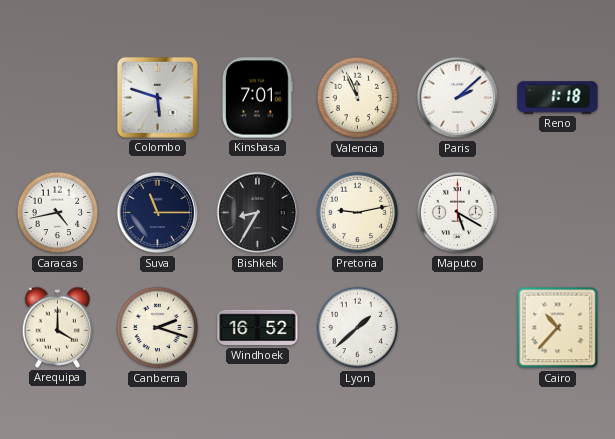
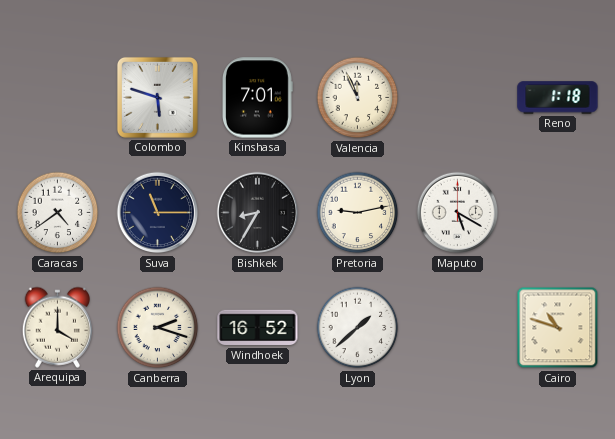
Paris: 2:08 -> none
Caracas: 4:43 -> 4:39
Cairo: 10:37 -> 10:48
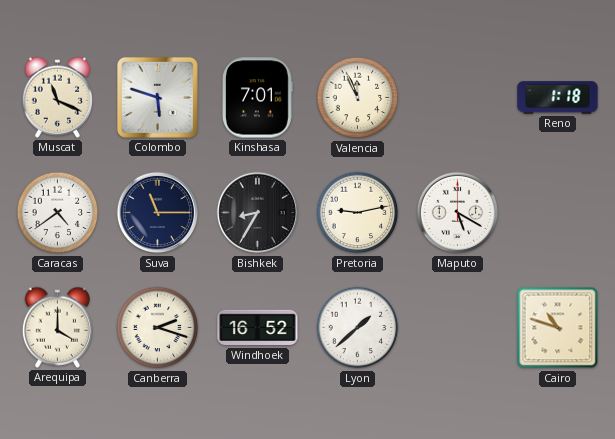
Muscat: none -> 11:19
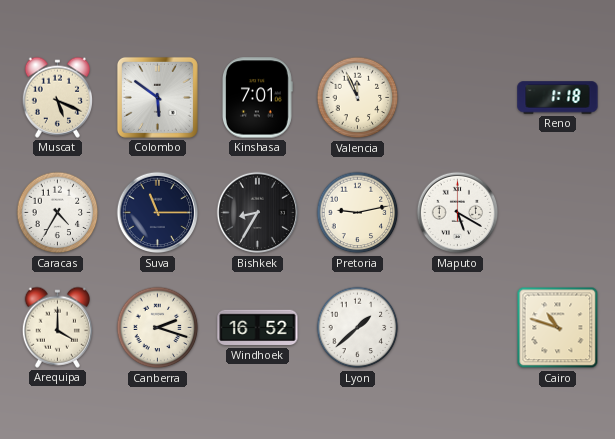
Muscat: 11:19 -> 5:19
Colombo: 5:48 -> 5:51
Caracas: 4:39 -> 4:35
